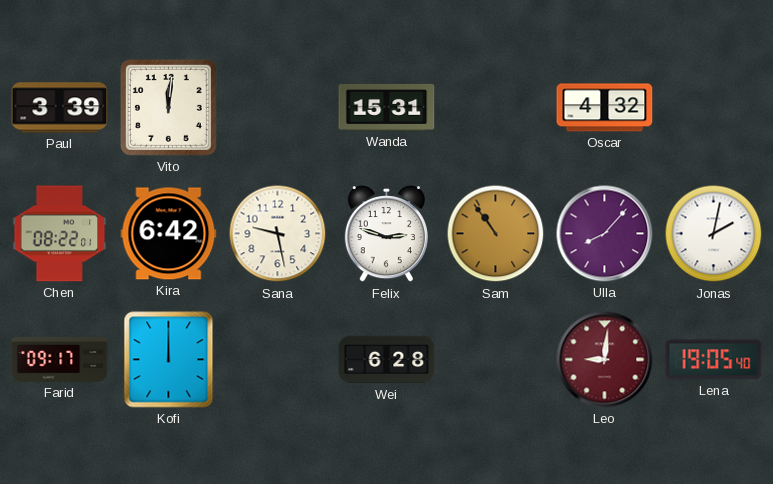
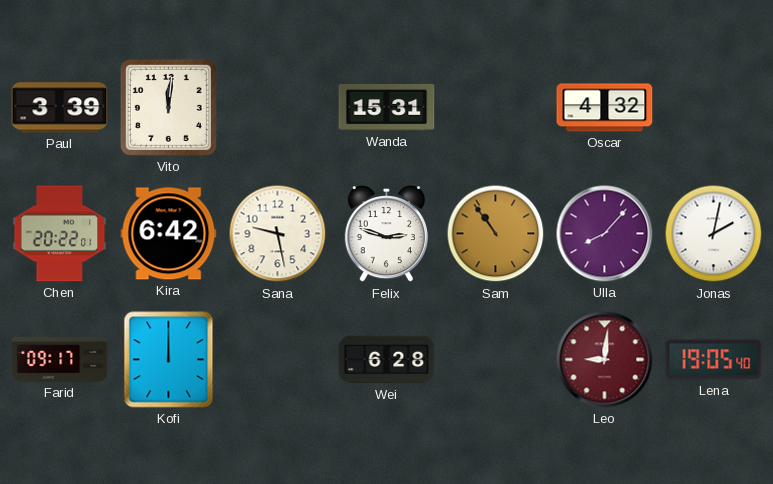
Chen: 08:22 -> 20:22
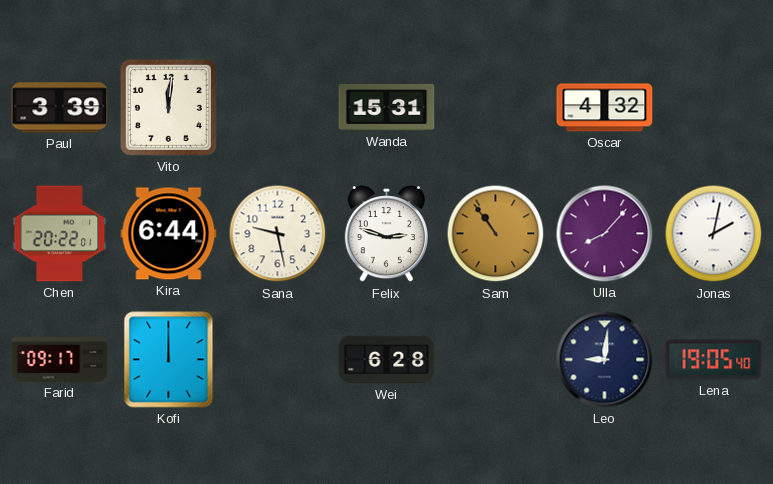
Kira: 6:42 -> 6:44
Leo dial: burgundy -> navy
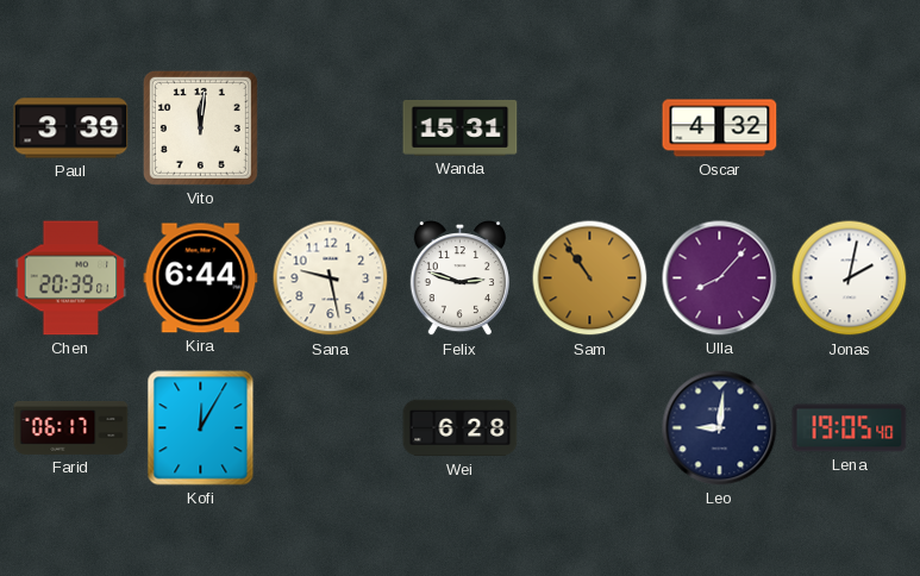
Chen: 20:22 -> 20:39
Farid: 09:17 -> 06:17
Kofi: 12:00 -> 12:05
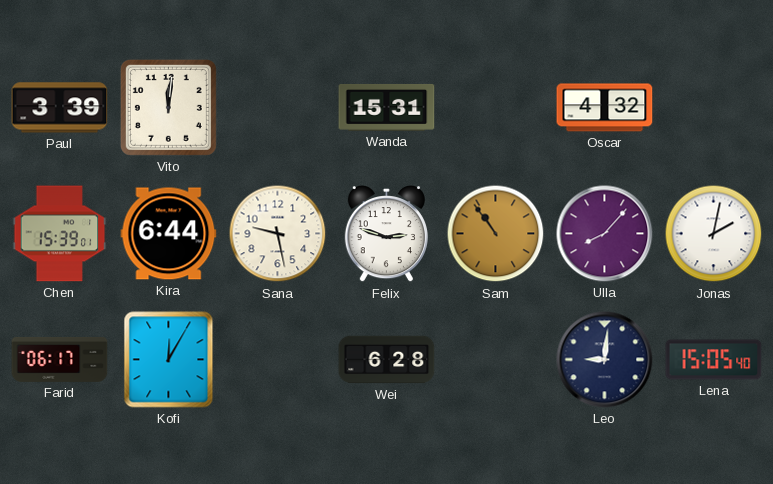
Chen: 20:39 -> 15:39
Lena: 19:05 -> 15:05
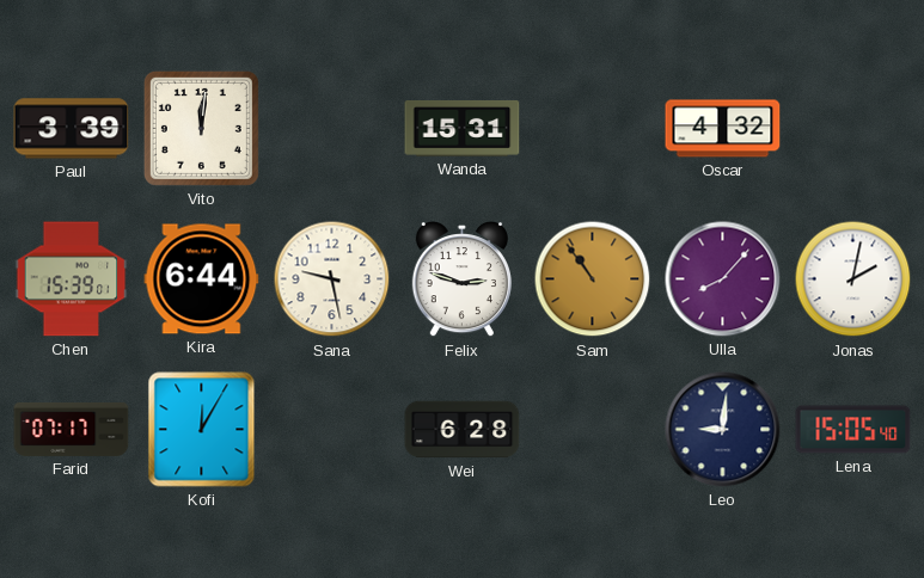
Farid: 06:17 -> 07:17
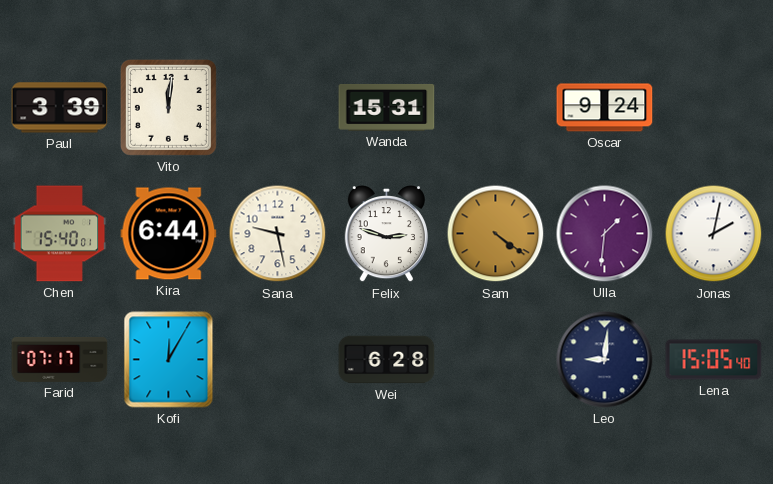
Oscar: 4:32 -> 9:24
Chen: 15:39 -> 15:40
Sam: 10:54 -> 4:21
Ulla: 8:07 -> 1:31
